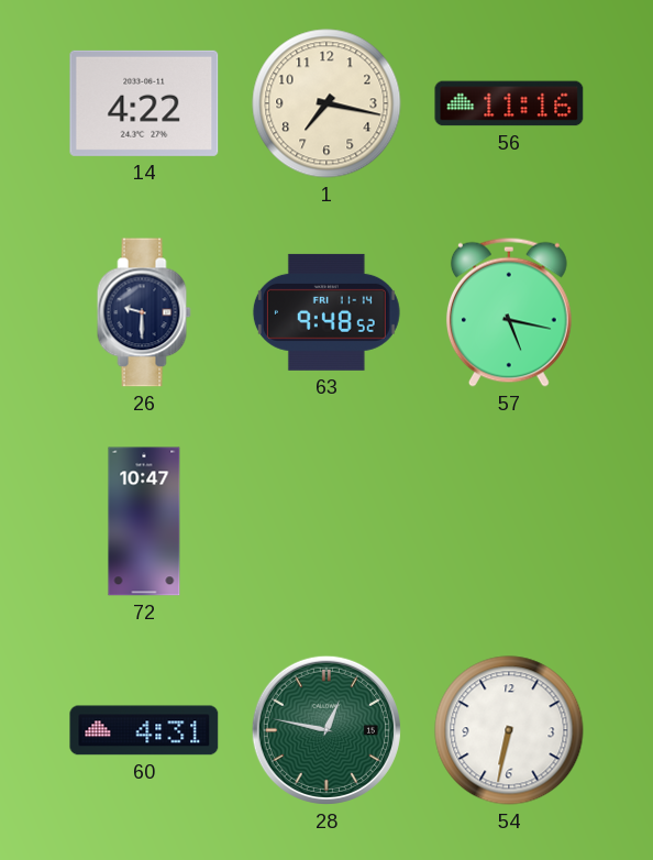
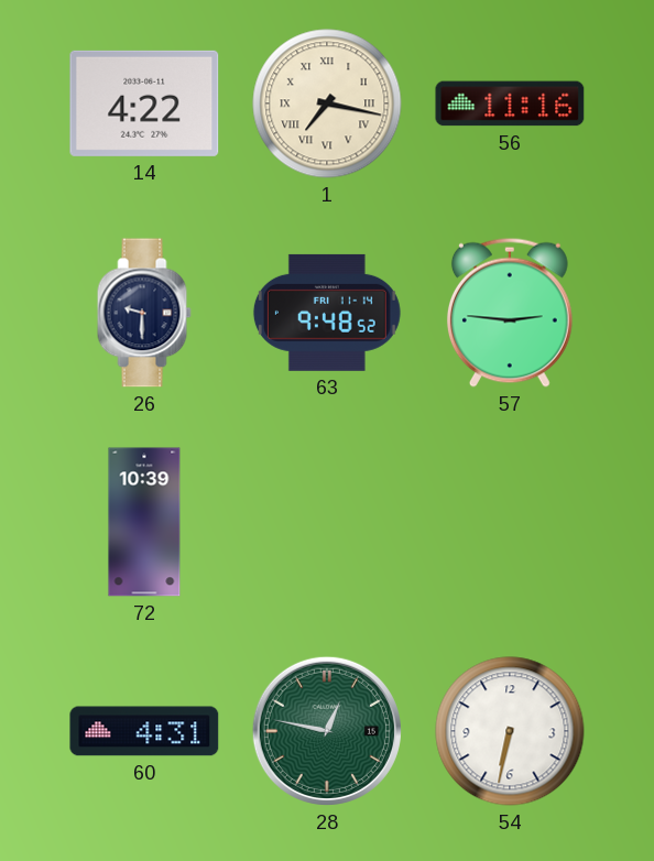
1 numerals: Arabic -> Roman
57: 5:17 -> 2:46
72: 10:47 -> 10:39
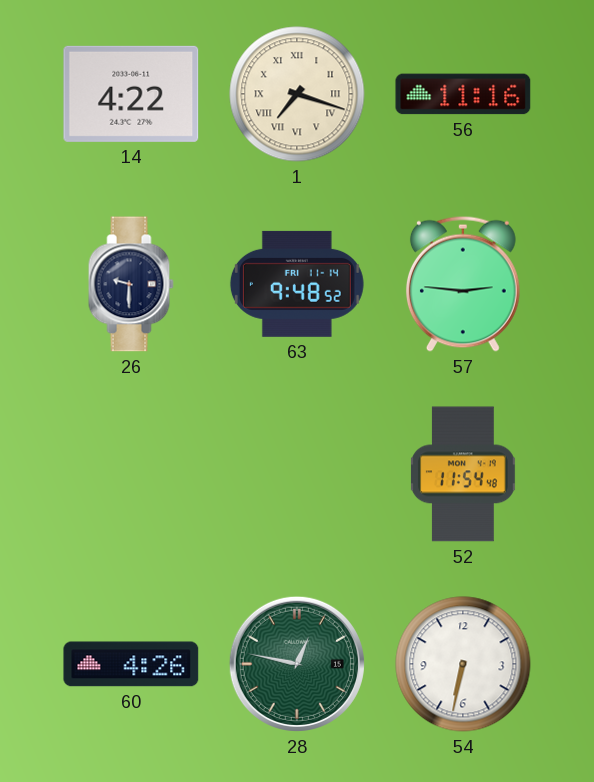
1: 7:17 -> 7:18
72: 10:39 -> none
52: none -> 11:54
60: 4:31 -> 4:26
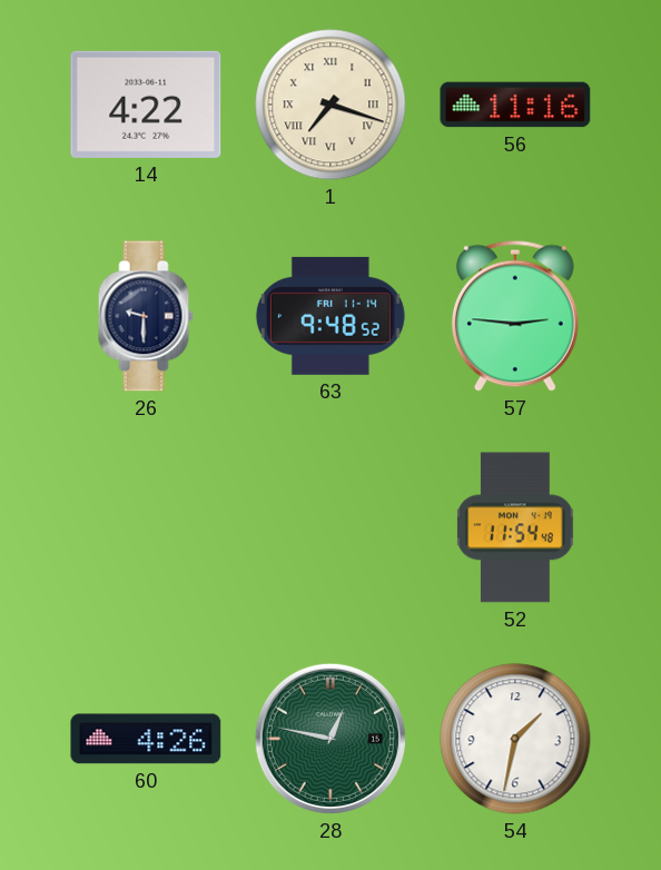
54: 6:32 -> 1:32
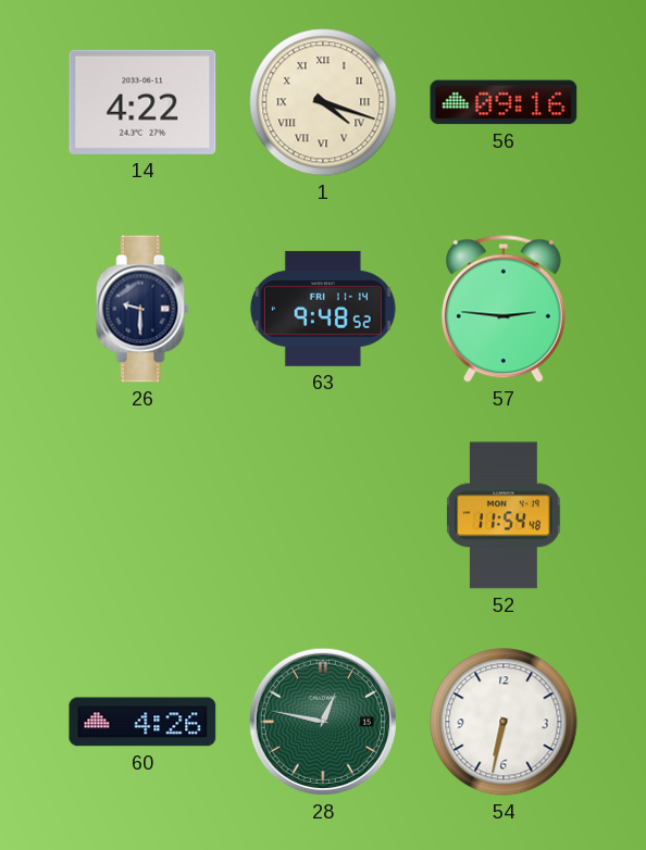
1: 7:18 -> 4:18
56: 11:16 -> 09:16
54: 1:32 -> 6:32
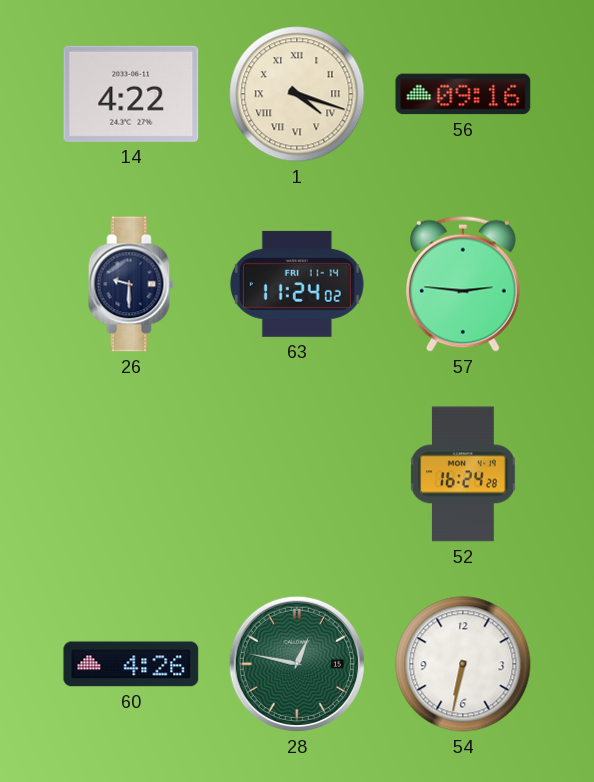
63: 9:48 -> 11:24
52: 11:54 -> 16:24
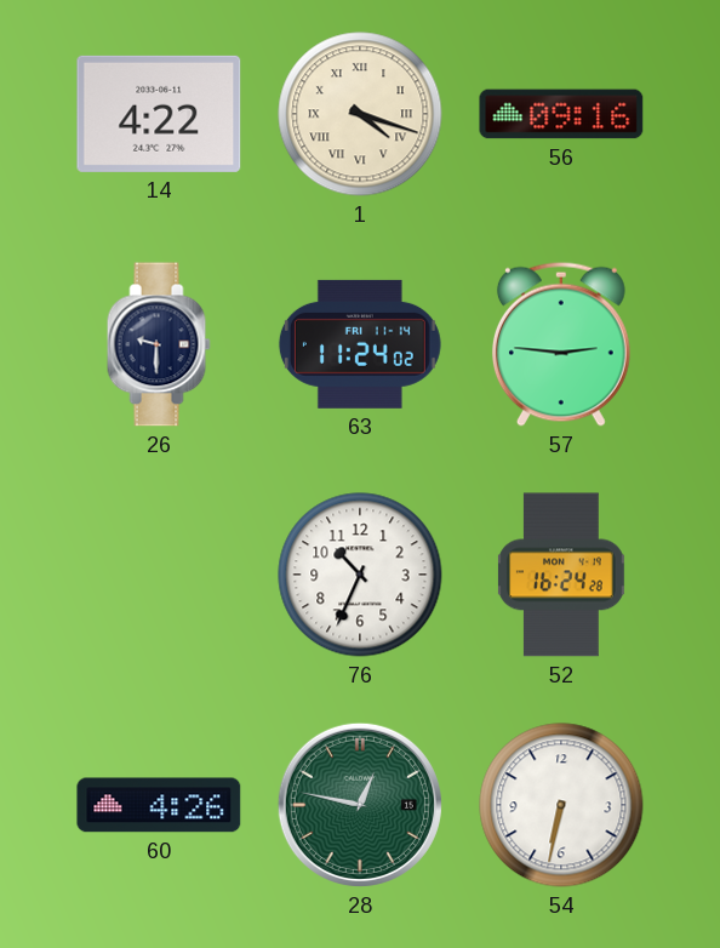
76: none -> 10:34
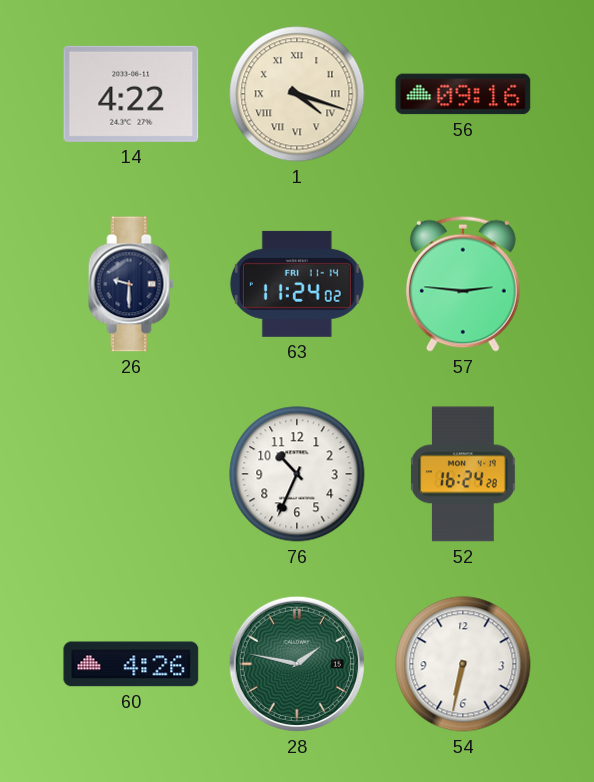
28: 12:47 -> 1:47
